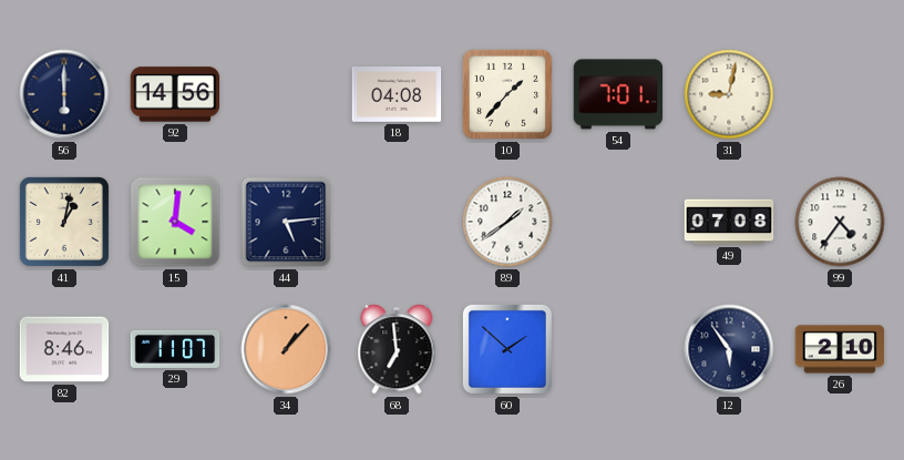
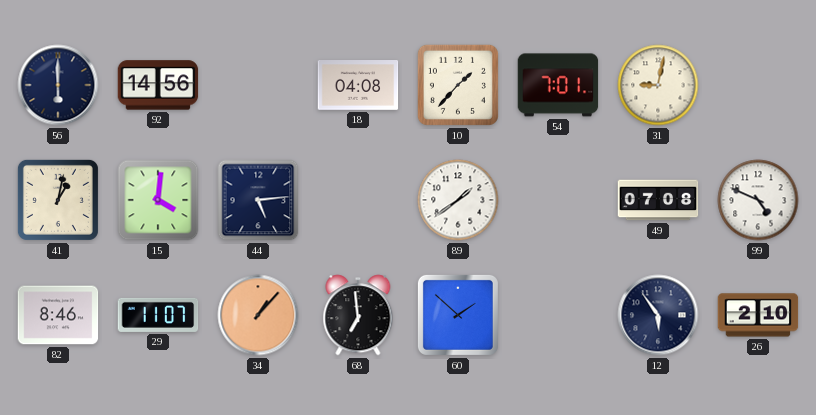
99: 4:36 -> 4:49
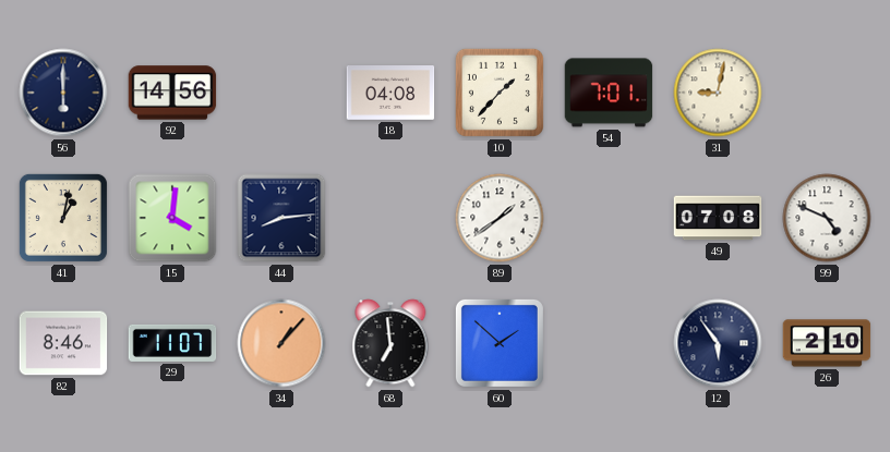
44: 5:14 -> 8:14
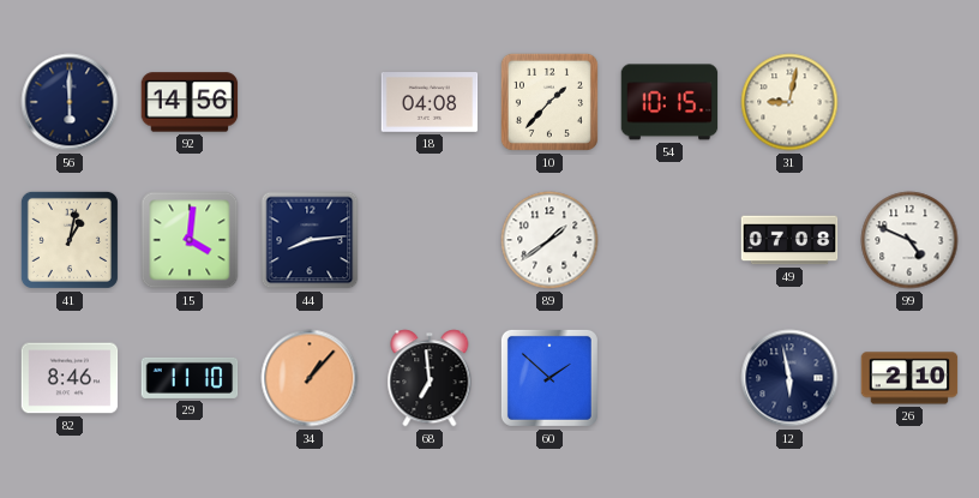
54: 7:01 -> 10:15
29: 11:07 -> 11:10
12: 5:54 -> 5:58
